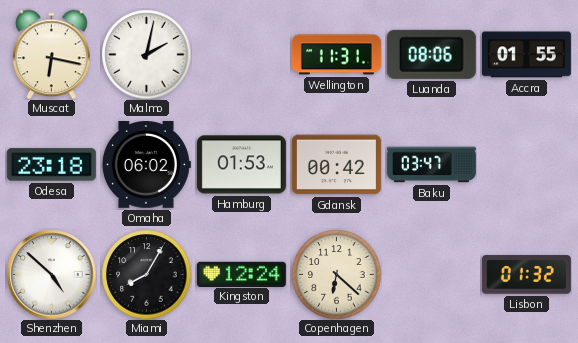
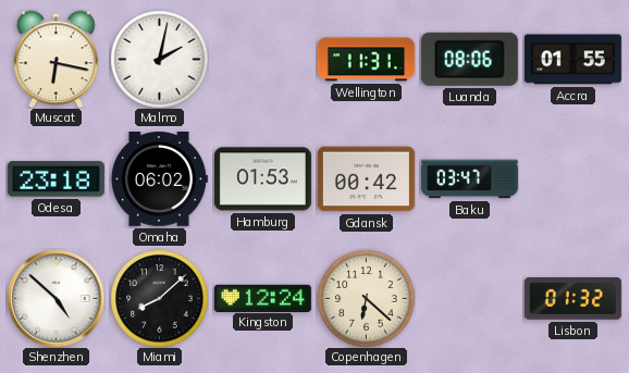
Miami: 8:05 -> 8:08
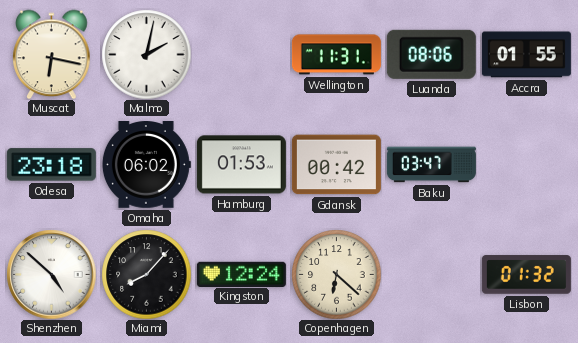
Miami: 8:08 -> 8:07
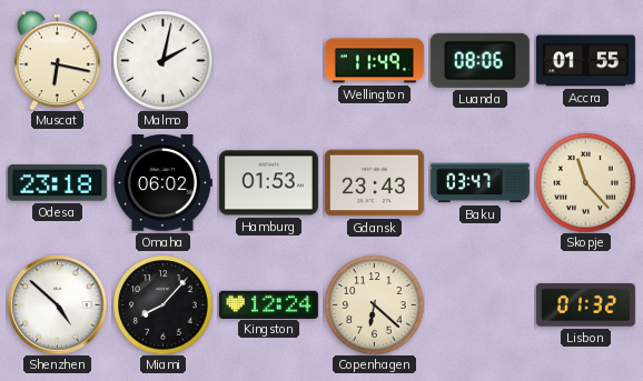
Wellington: 11:31 -> 11:49
Gdansk: 00:42 -> 23:43
Skopje: none -> 11:23
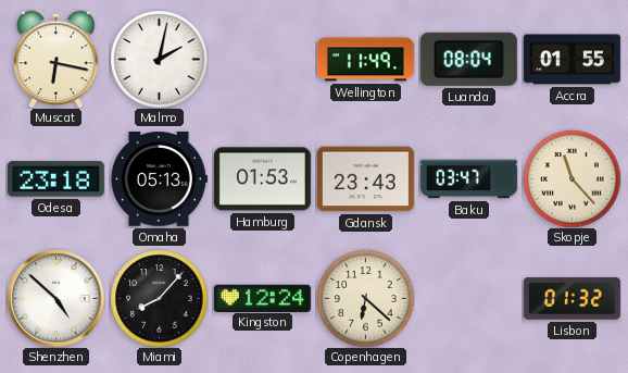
Luanda: 08:06 -> 08:04
Omaha: 06:02 -> 05:13
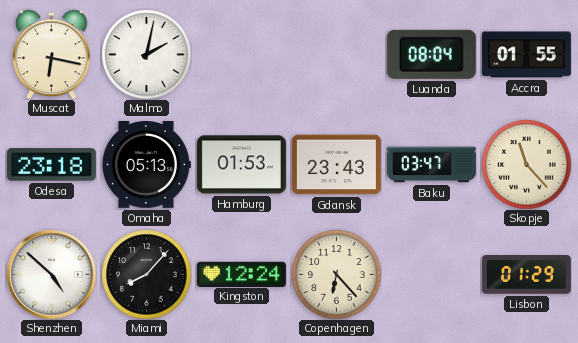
Wellington: 11:49 -> none
Copenhagen: 6:22 -> 6:23
Lisbon: 01:32 -> 01:29
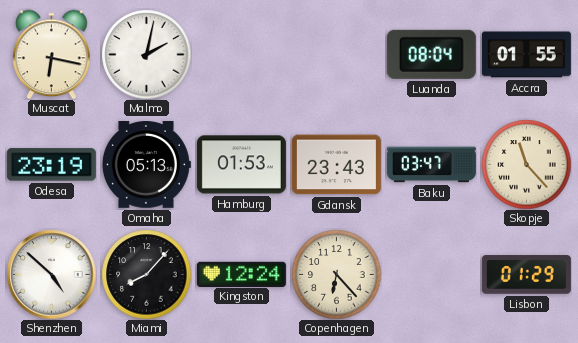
Odesa: 23:18 -> 23:19
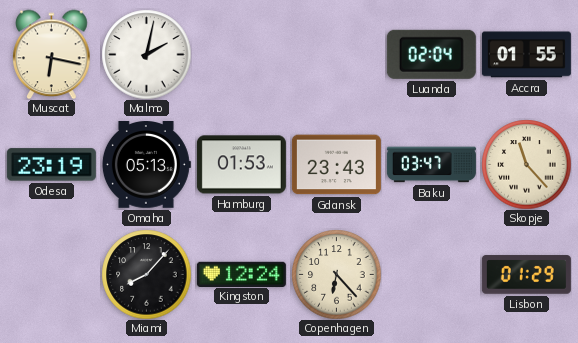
Luanda: 08:04 -> 02:04
Shenzhen: 4:52 -> none
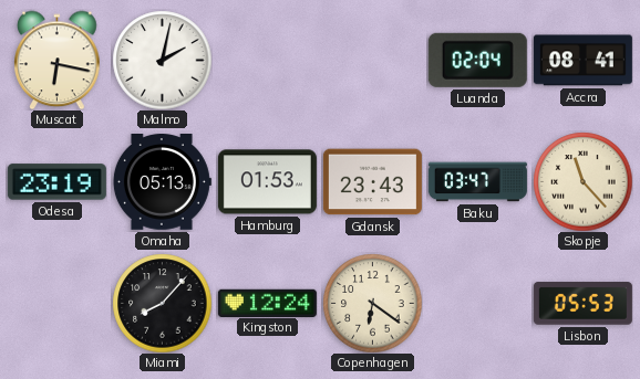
Accra: 01:55 -> 08:41
Copenhagen: 6:23 -> 6:21
Lisbon: 01:29 -> 05:53
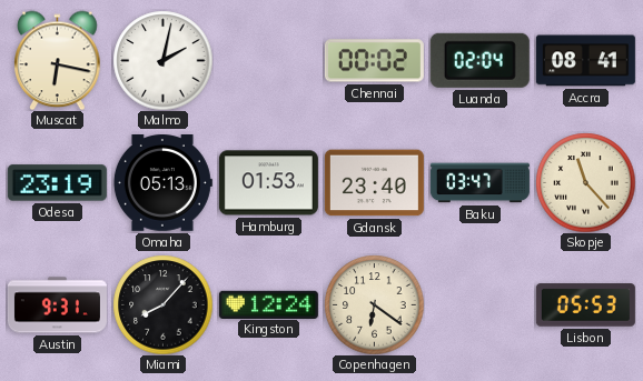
Chennai: none -> 00:02
Gdansk: 23:43 -> 23:40
Austin: none -> 9:31
